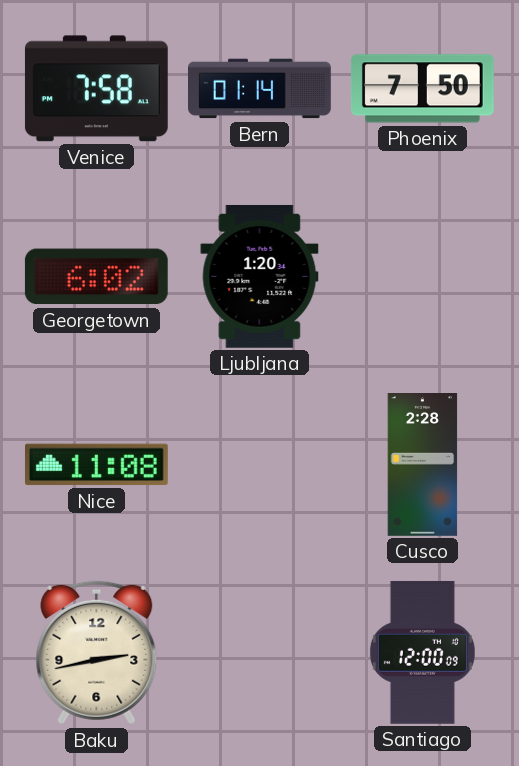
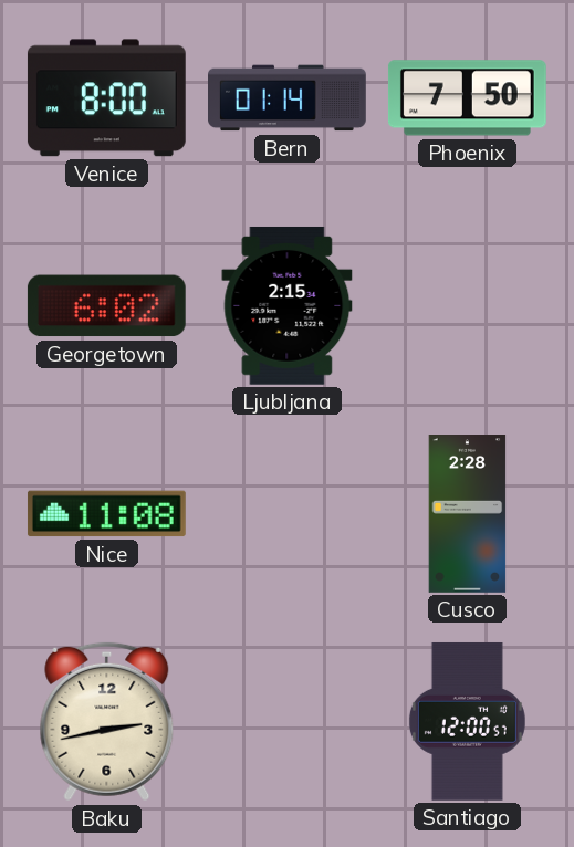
Venice: 7:58 -> 8:00
Ljubljana: 1:20 -> 2:15
Santiago: 12:00:09 -> 12:00:57
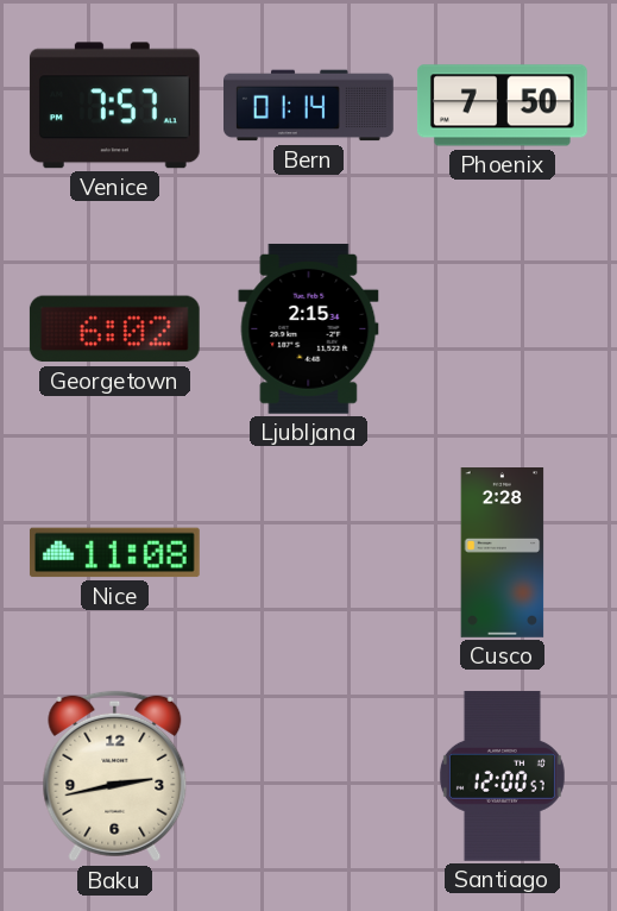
Venice: 8:00 -> 7:57
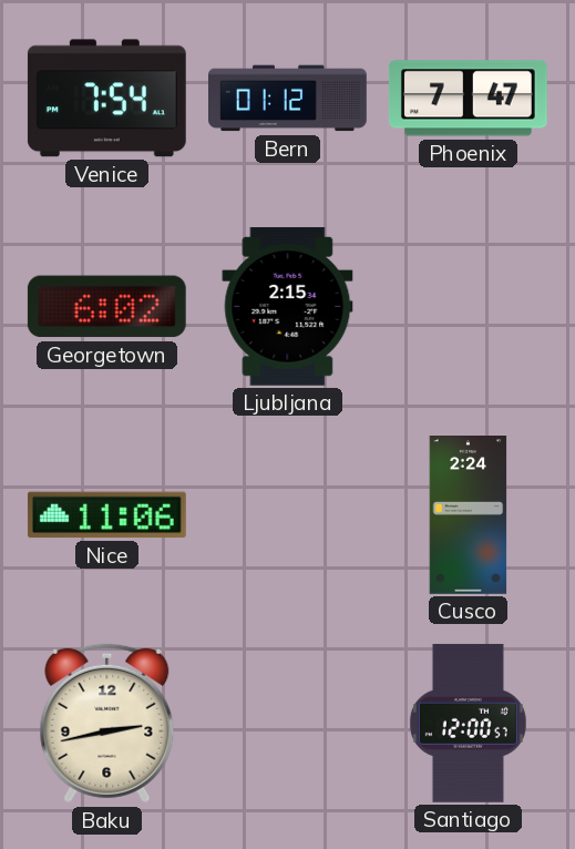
Venice: 7:57 -> 7:54
Bern: 01:14 -> 01:12
Phoenix: 7:50 -> 7:47
Nice: 11:08 -> 11:06
Cusco: 2:28 -> 2:24
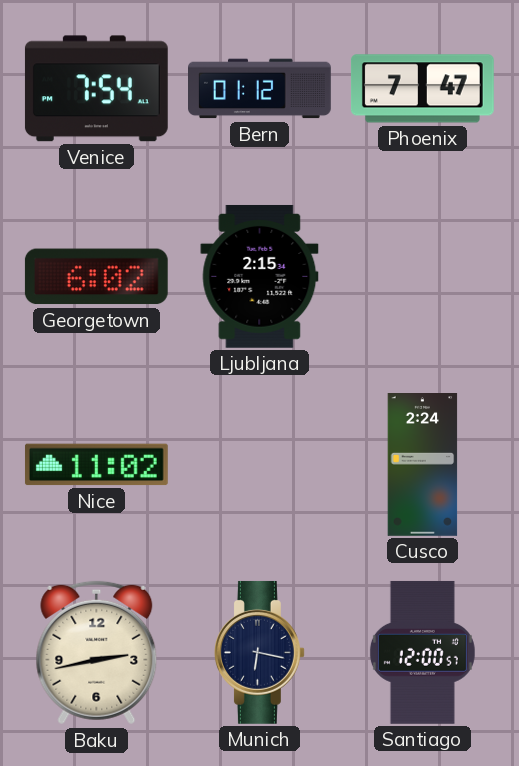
Nice: 11:06 -> 11:02
Munich: none -> 6:17
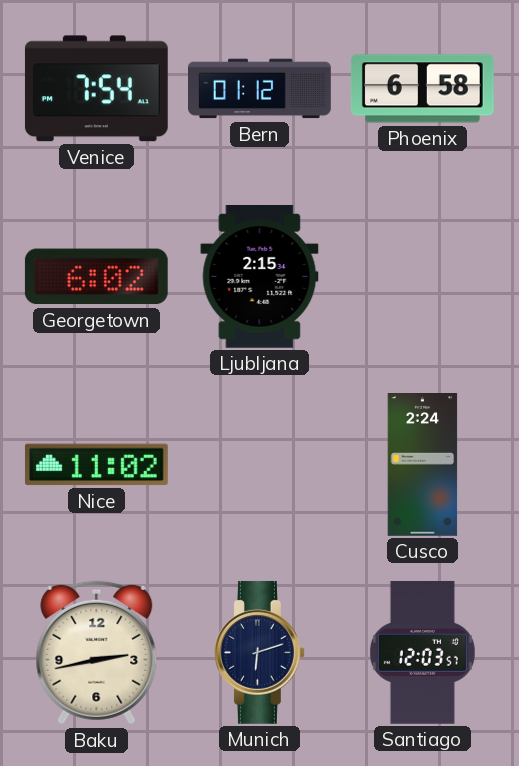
Phoenix: 7:47 -> 6:58
Munich: 6:17 -> 6:12
Santiago: 12:00 -> 12:03
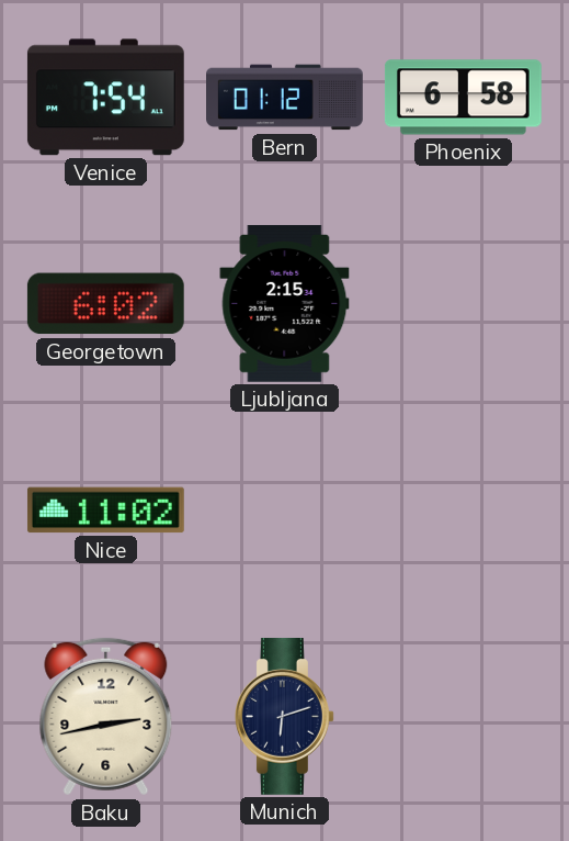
Cusco: 2:24 -> none
Santiago: 12:03 -> none
